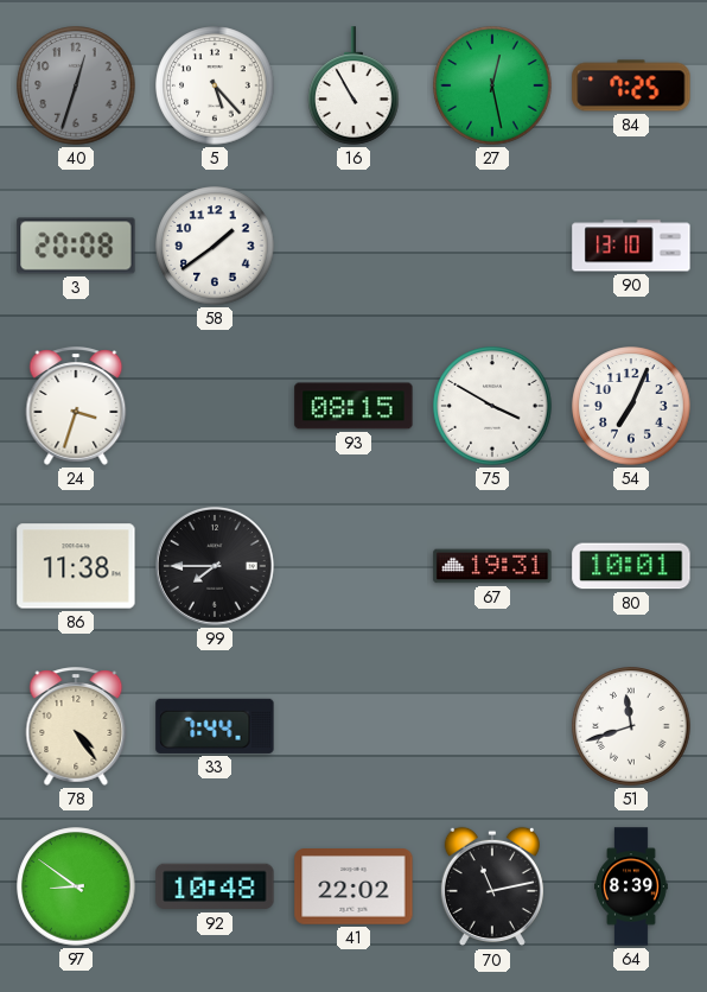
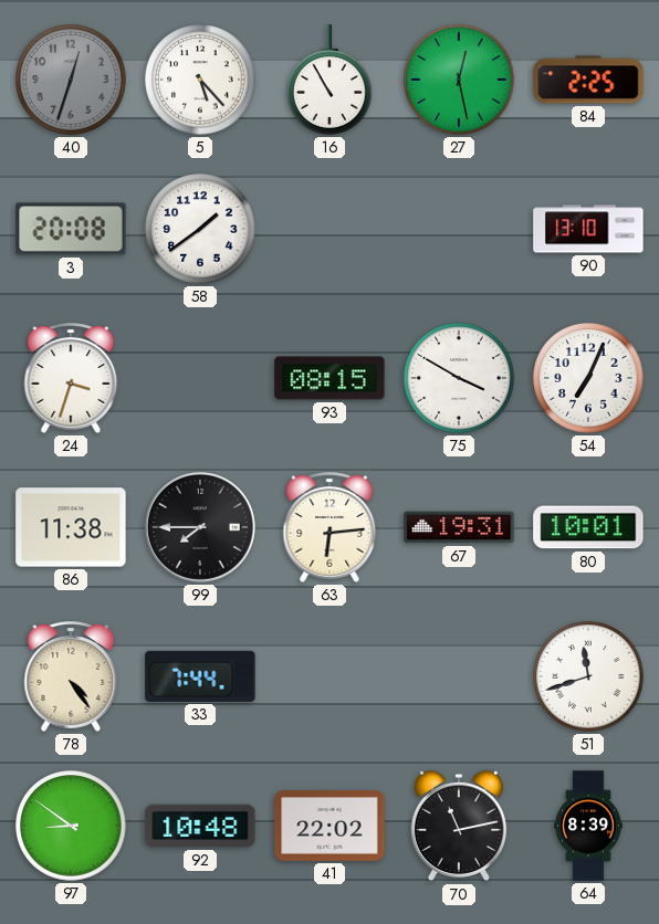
84: 7:25 -> 2:25
63: none -> 6:14
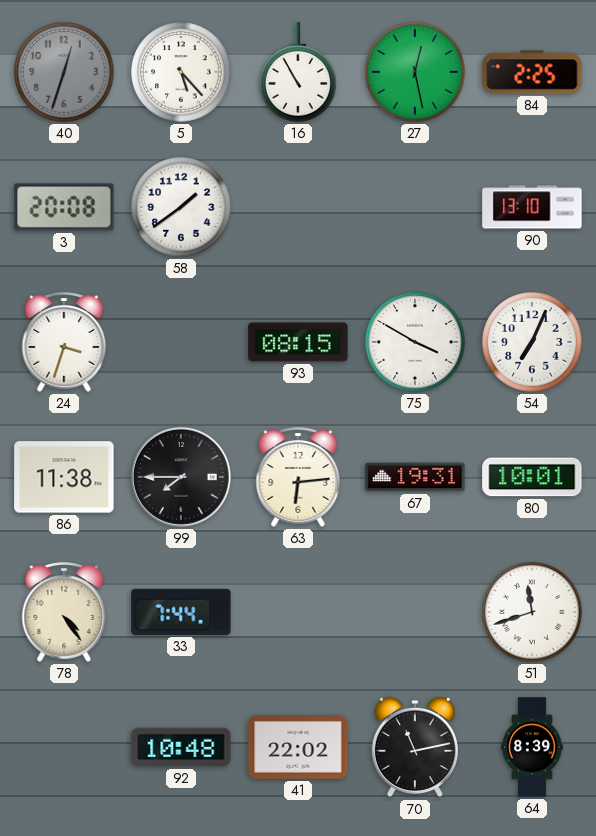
97: 8:51 -> none
